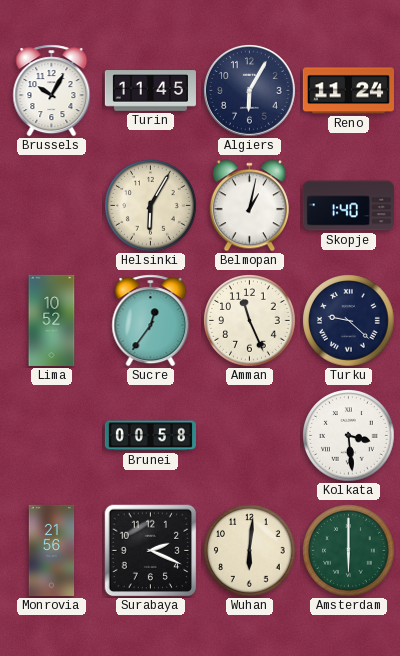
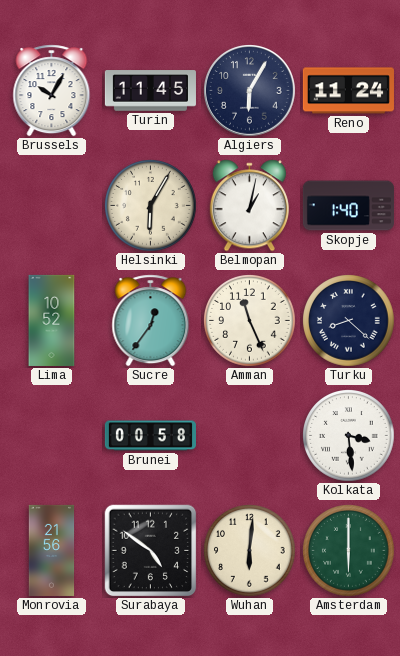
Turku: 9:22 -> 8:22
Surabaya: 2:19 -> 4:51
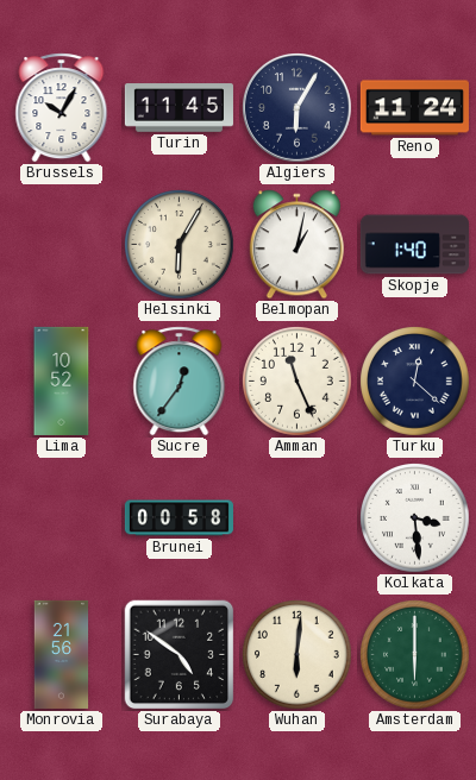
Turku: 8:22 -> 12:22
